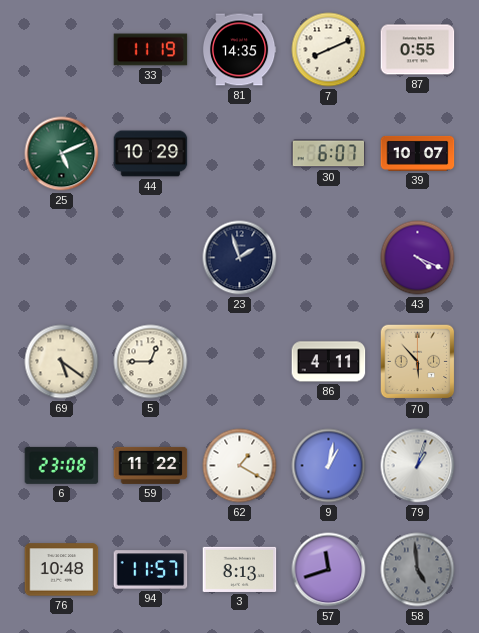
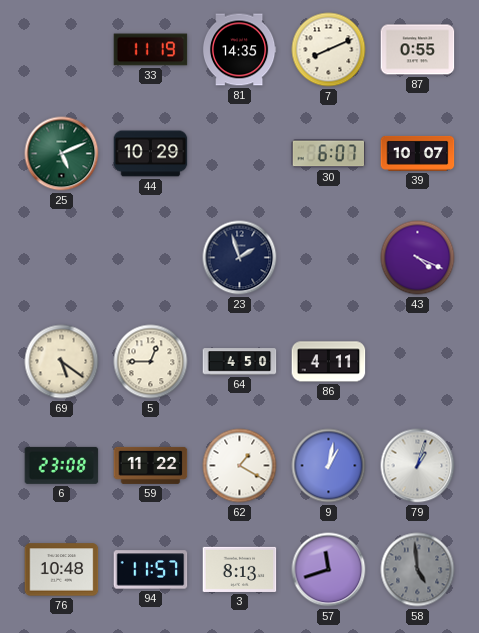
64: none -> 4:50
70: 5:53 -> none
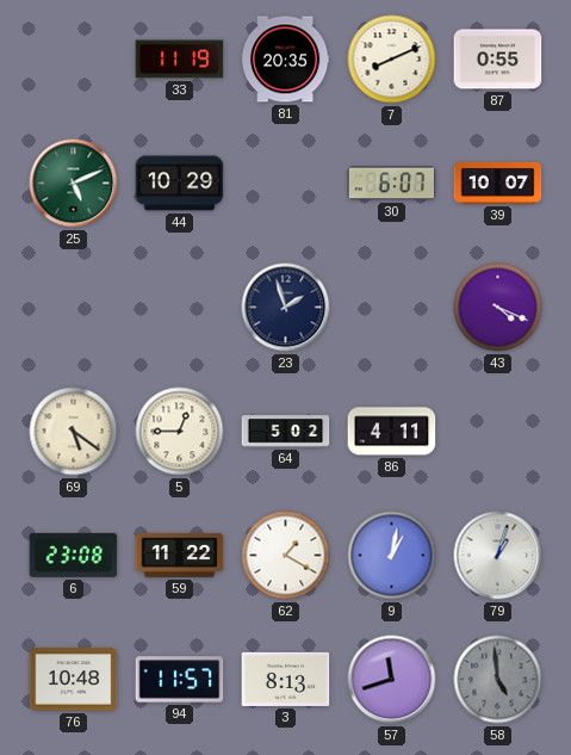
81: 14:35 -> 20:35
64: 4:50 -> 5:02
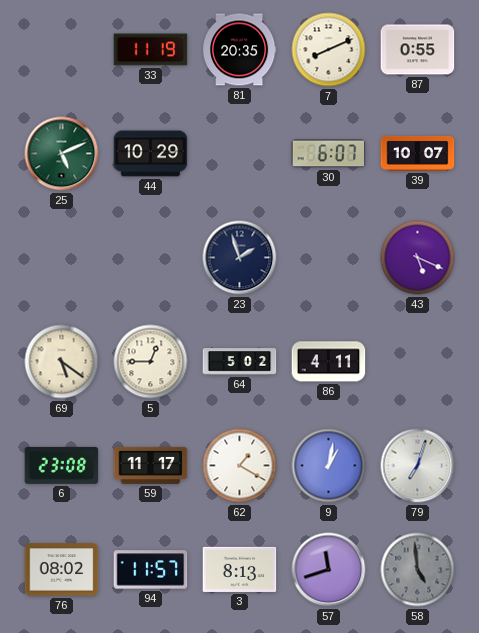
43: 4:19 -> 5:19
59: 11:22 -> 11:17
79: 1:03 -> 7:03
76: 10:48 -> 08:02
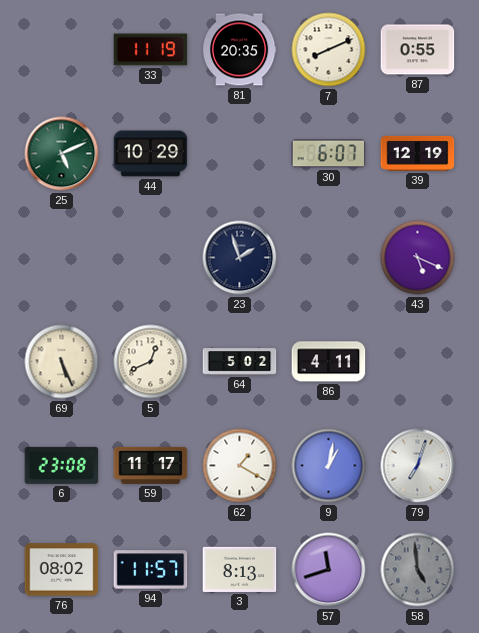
39: 10:07 -> 12:19
69: 5:21 -> 5:26
5: 12:45 -> 12:41
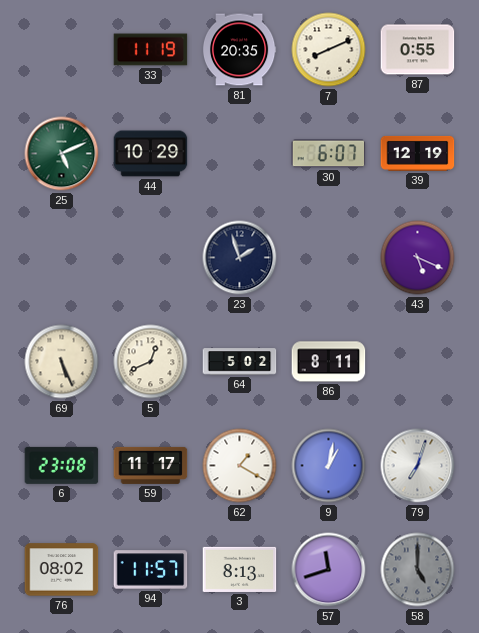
86: 4:11 -> 8:11
58: 4:59 -> 5:00
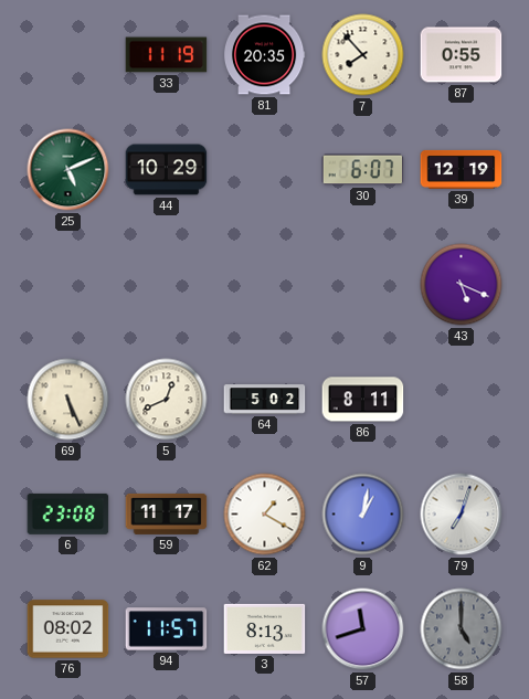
7: 8:11 -> 7:53
23: 1:57 -> none
